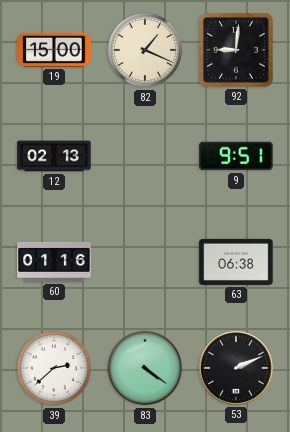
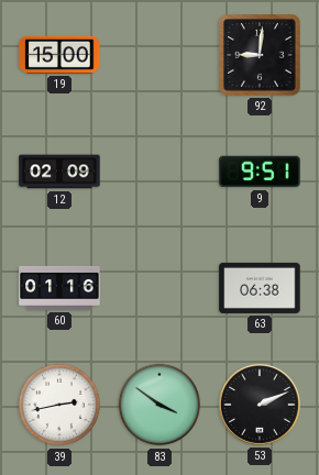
82: 1:19 -> none
12: 02:13 -> 02:09
39: 2:38 -> 2:43
83: 4:21 -> 3:51
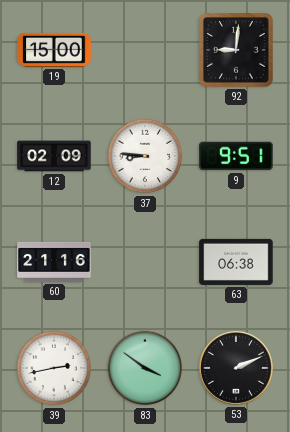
37: none -> 8:46
60: 01:16 -> 21:16
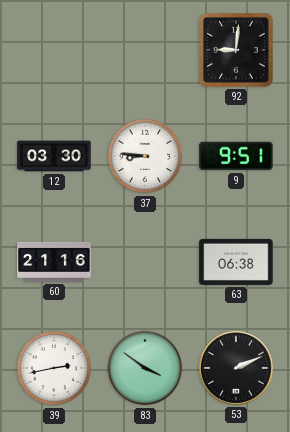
19: 15:00 -> none
12: 02:09 -> 03:30
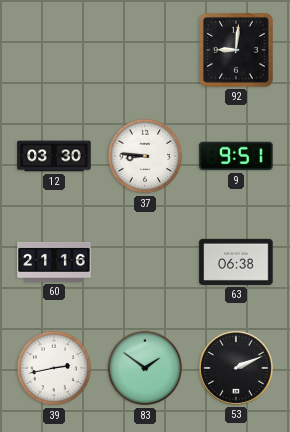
83: 3:51 -> 1:51
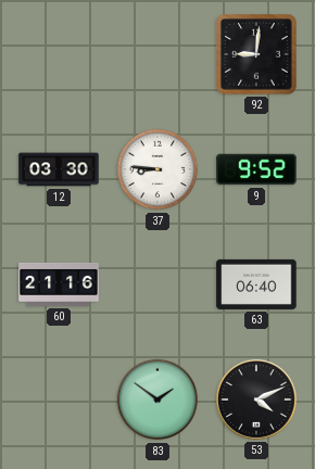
9: 9:51 -> 9:52
63: 06:38 -> 06:40
39: 2:43 -> none
53: 2:11 -> 4:11
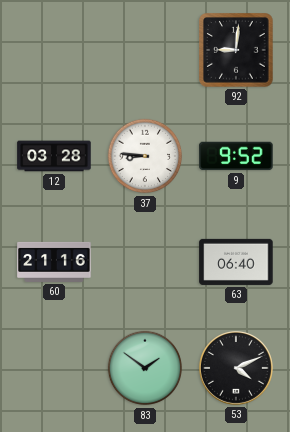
12: 03:30 -> 03:28
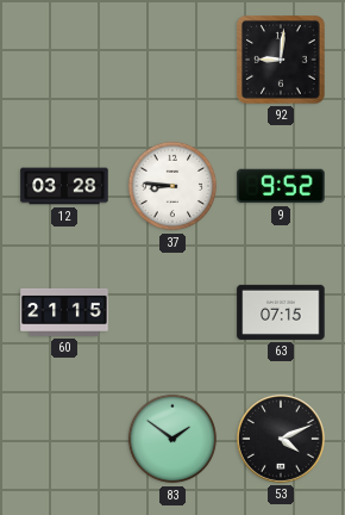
60: 21:16 -> 21:15
63: 06:40 -> 07:15
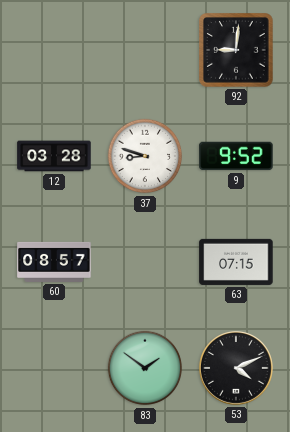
37: 8:46 -> 8:48
60: 21:15 -> 08:57
